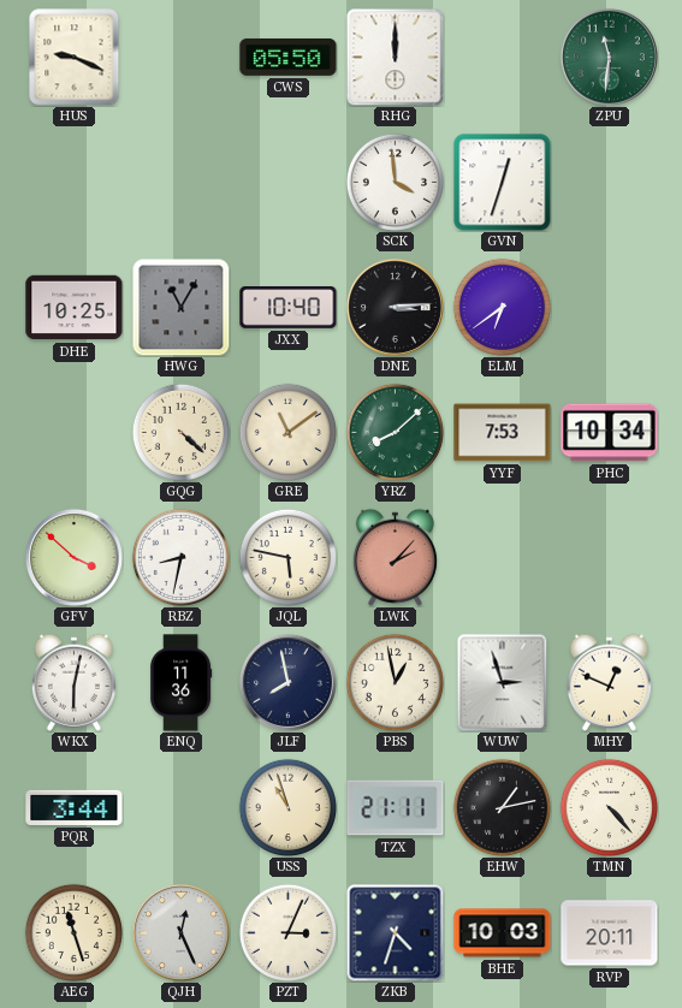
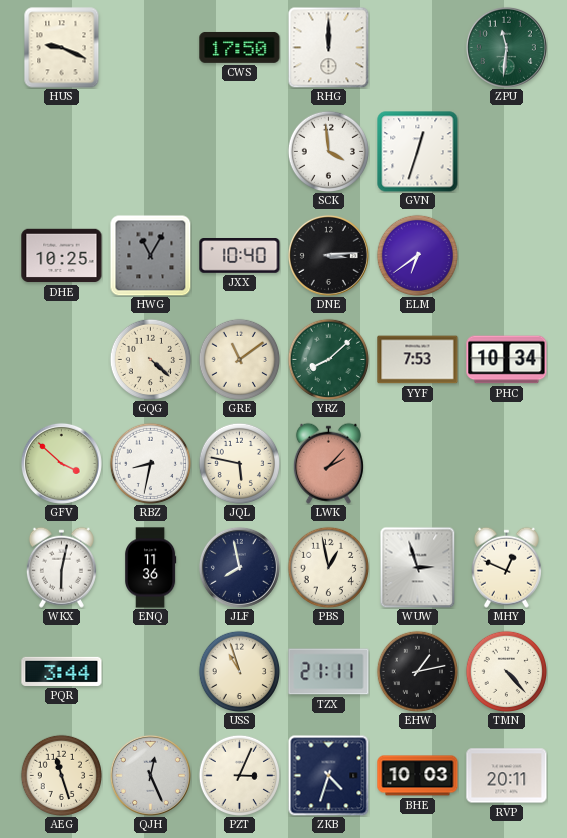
CWS: 05:50 -> 17:50
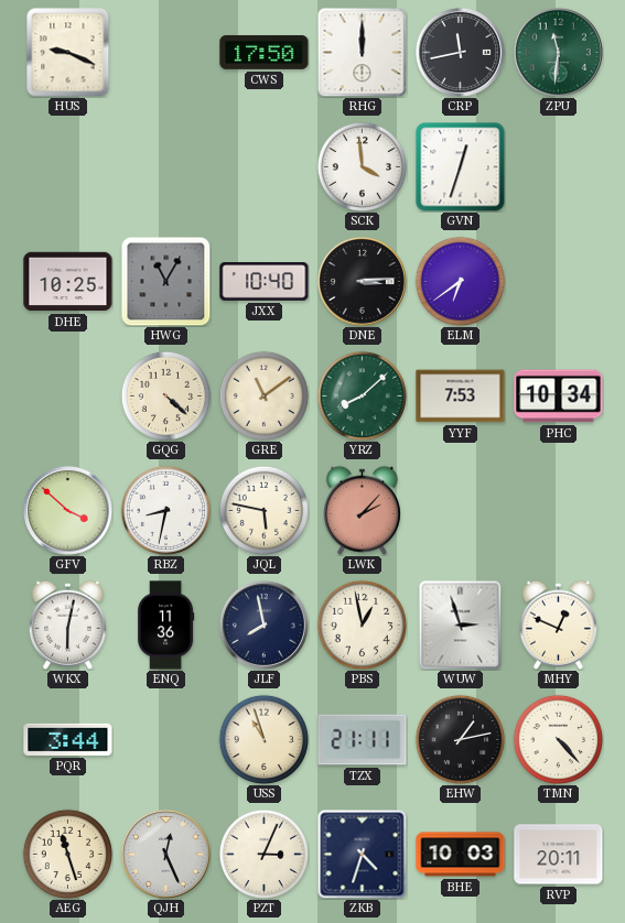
CRP: none -> 11:43
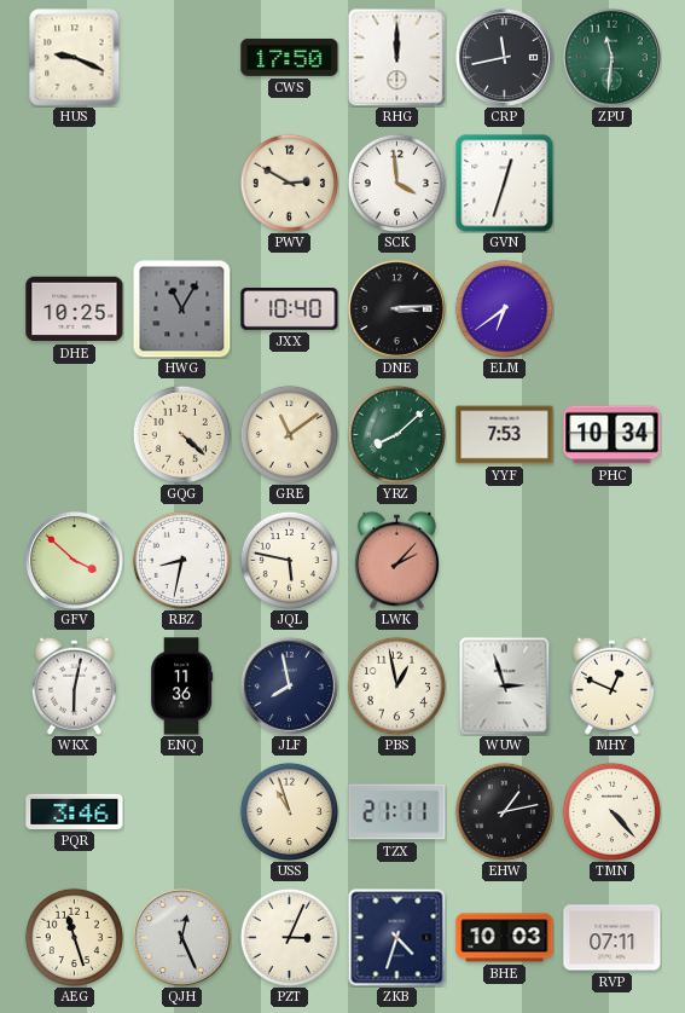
PWV: none -> 2:50
PQR: 3:44 -> 3:46
RVP: 20:11 -> 07:11
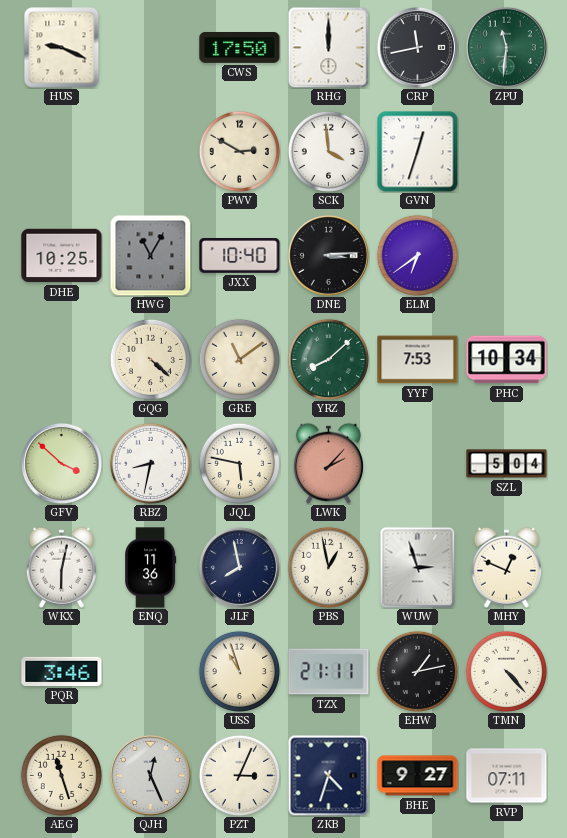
SZL: none -> 5:04
BHE: 10:03 -> 9:27
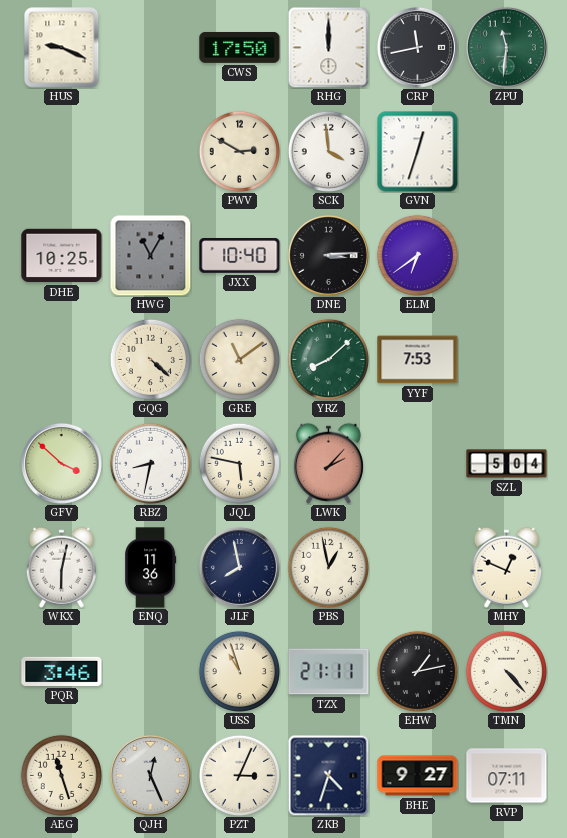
PHC: 10:34 -> none
WUW: 2:57 -> none
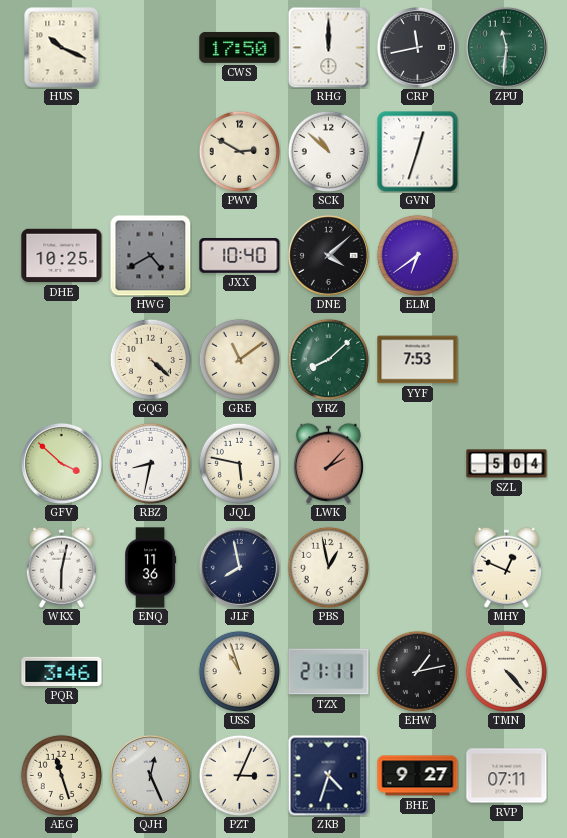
HUS: 9:19 -> 10:19
SCK: 3:59 -> 10:52
HWG: 11:05 -> 4:40
DNE: 3:14 -> 4:08
